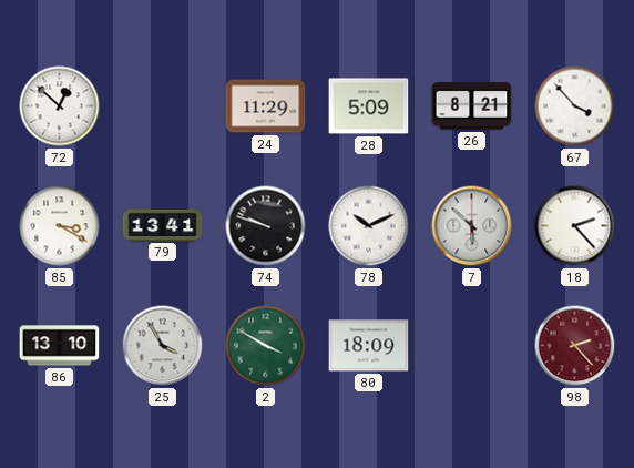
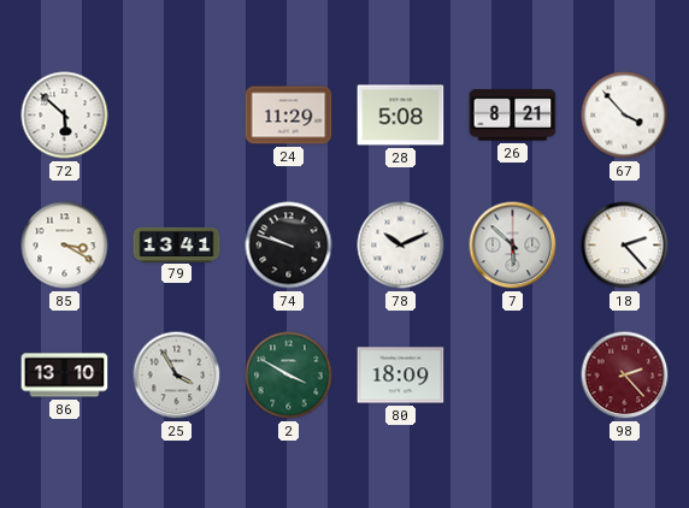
72: 12:52 -> 5:52
28: 5:09 -> 5:08
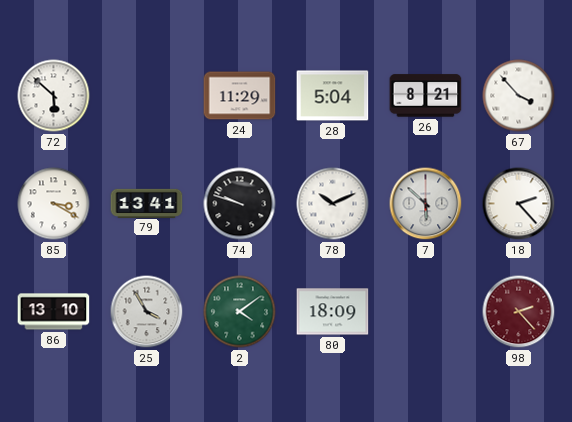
28: 5:08 -> 5:04
2: 3:50 -> 4:09
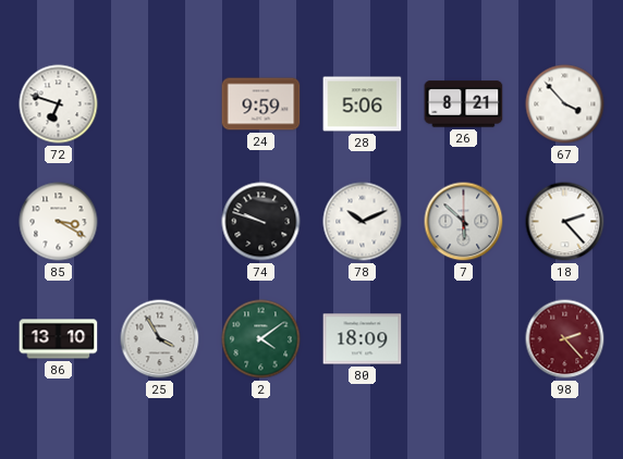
72: 5:52 -> 6:48
24: 11:29 -> 9:59
28: 5:04 -> 5:06
79: 13:41 -> none
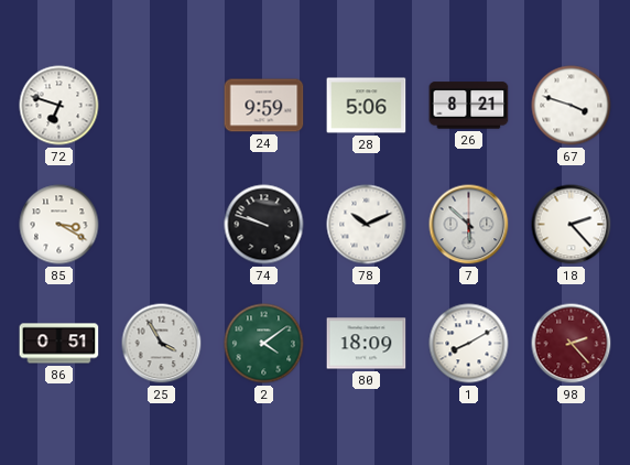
67: 3:53 -> 3:48
86: 13:10 -> 0:51
1: none -> 8:10
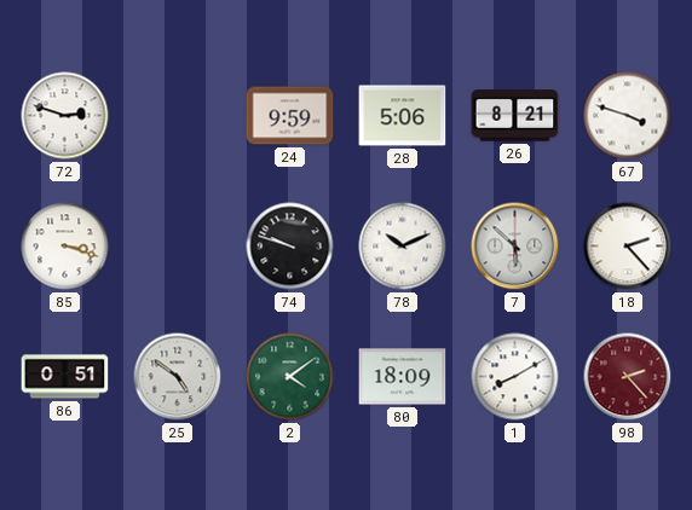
72: 6:48 -> 2:48
85: 3:20 -> 3:18
25: 3:55 -> 4:51
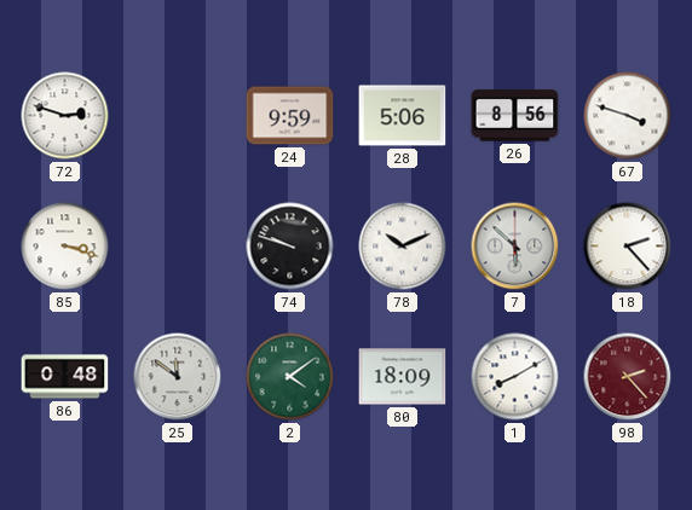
26: 8:21 -> 8:56
86: 0:51 -> 0:48
25: 4:51 -> 11:51
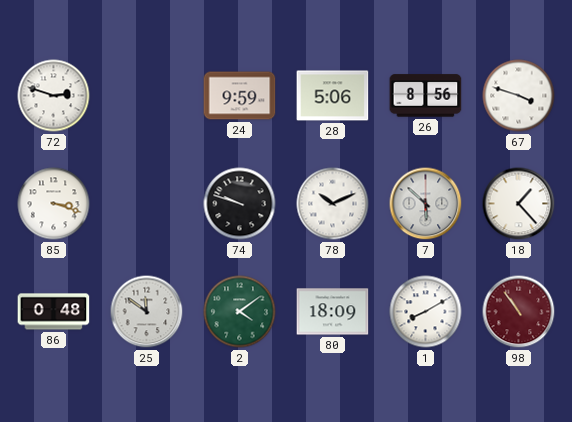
18: 2:23 -> 1:23
98: 2:23 -> 10:54
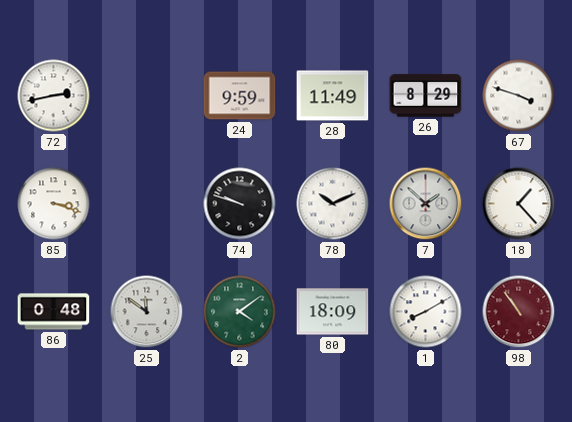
72: 2:48 -> 2:43
28: 5:06 -> 11:49
26: 8:56 -> 8:29
7: 5:52 -> 1:52
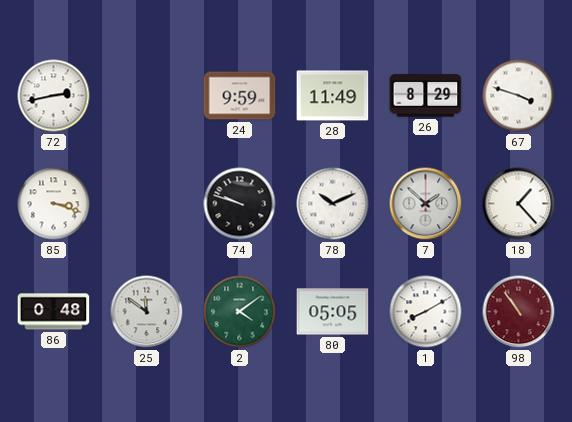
80: 18:09 -> 05:05
